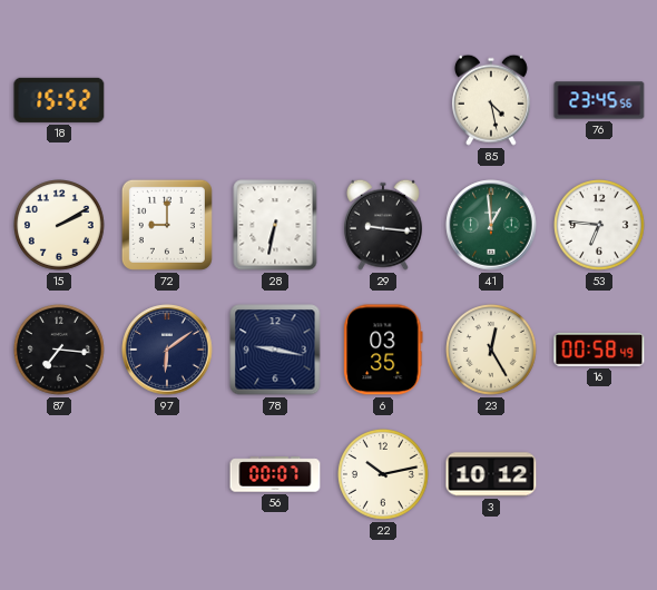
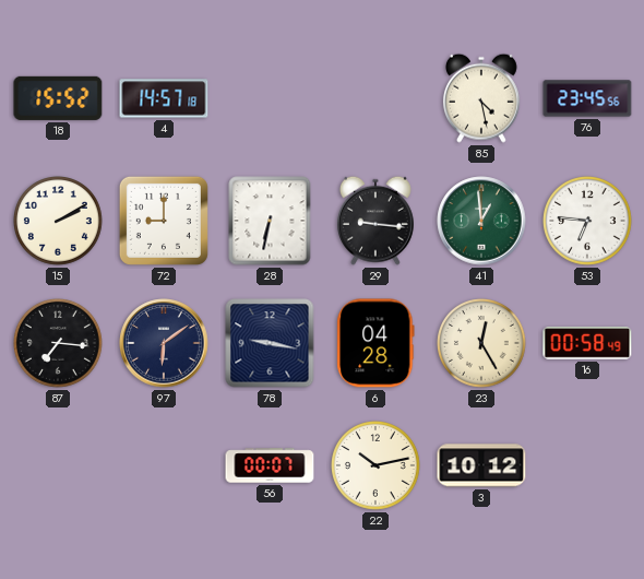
4: none -> 14:57
6: 03:35 -> 04:28
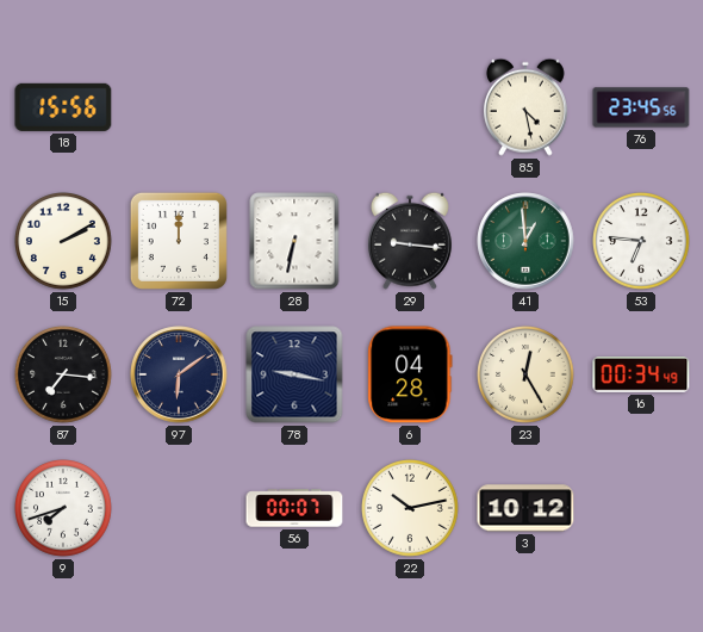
18: 15:52 -> 15:56
4: 14:57 -> none
72: 9:00 -> 12:00
16: 00:58 -> 00:34
9: none -> 7:42
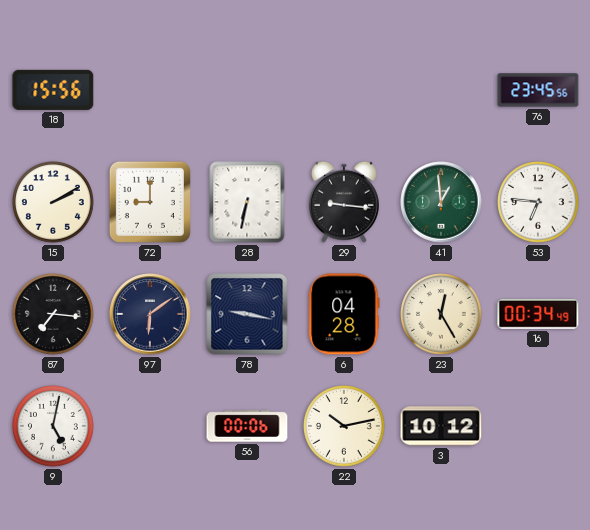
85: 4:28 -> none
72: 12:00 -> 9:00
9: 7:42 -> 5:02
56: 00:07 -> 00:06
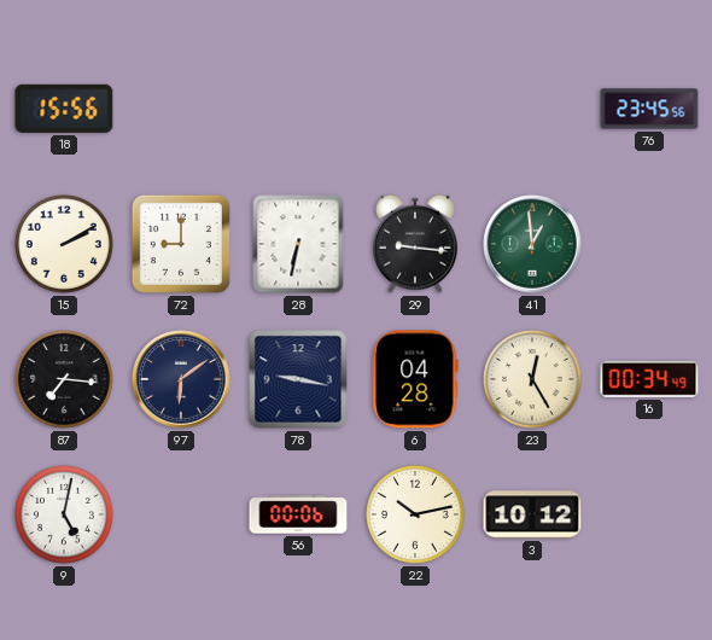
53: 6:46 -> none
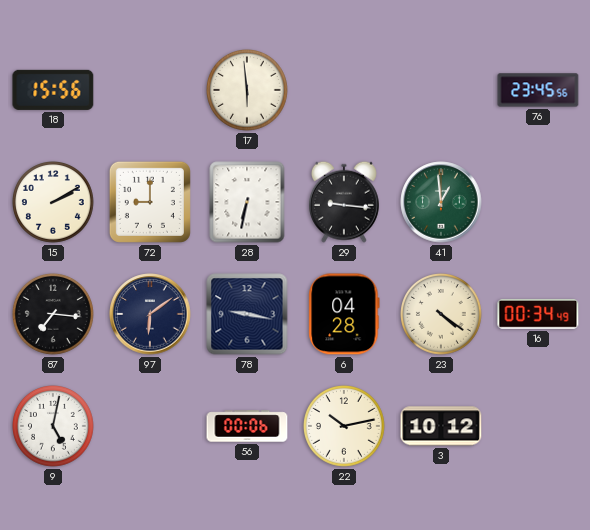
17: none -> 5:59
23: 12:25 -> 4:21
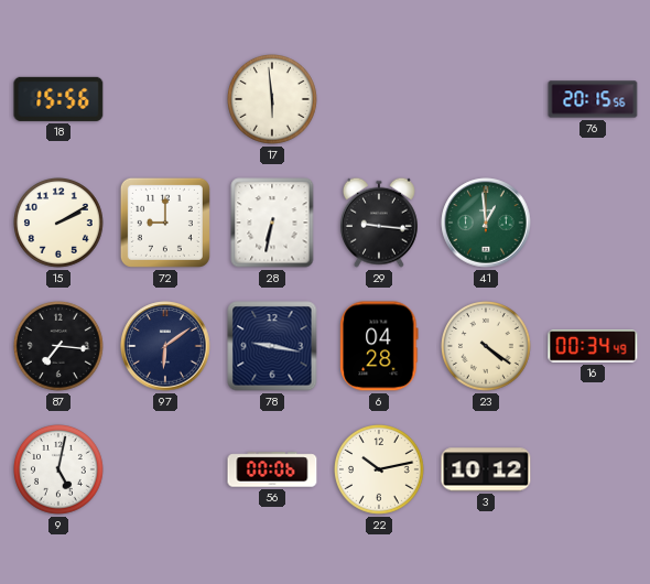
76: 23:45 -> 20:15
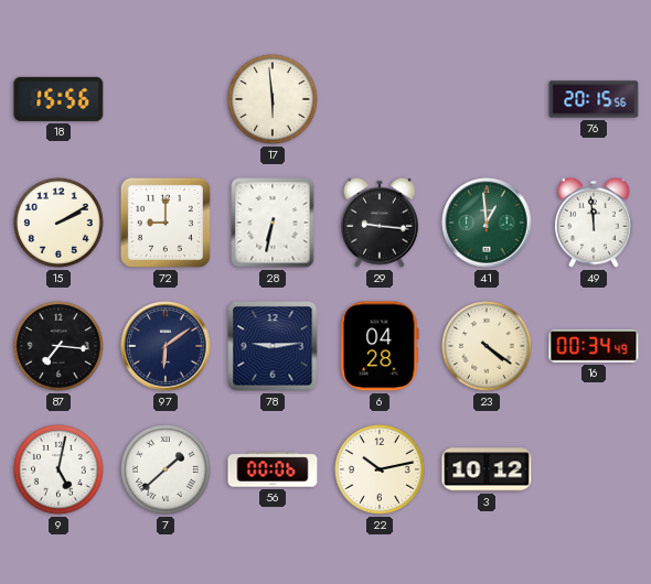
49: none -> 11:59
78: 9:17 -> 9:14
7: none -> 1:38
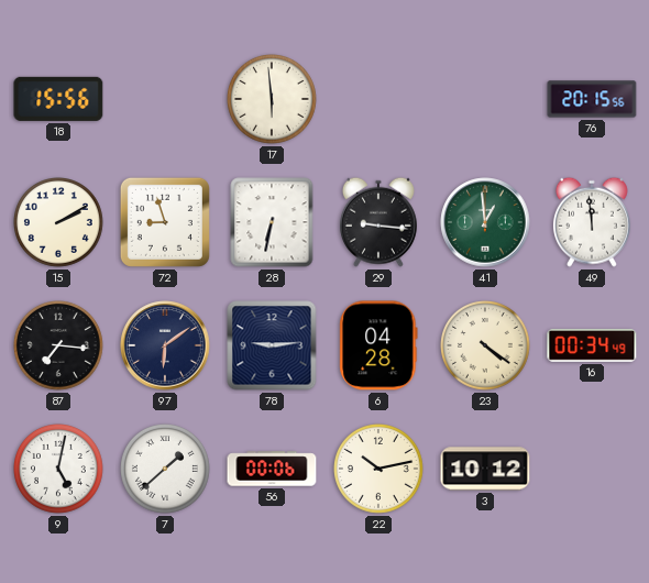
72: 9:00 -> 8:57
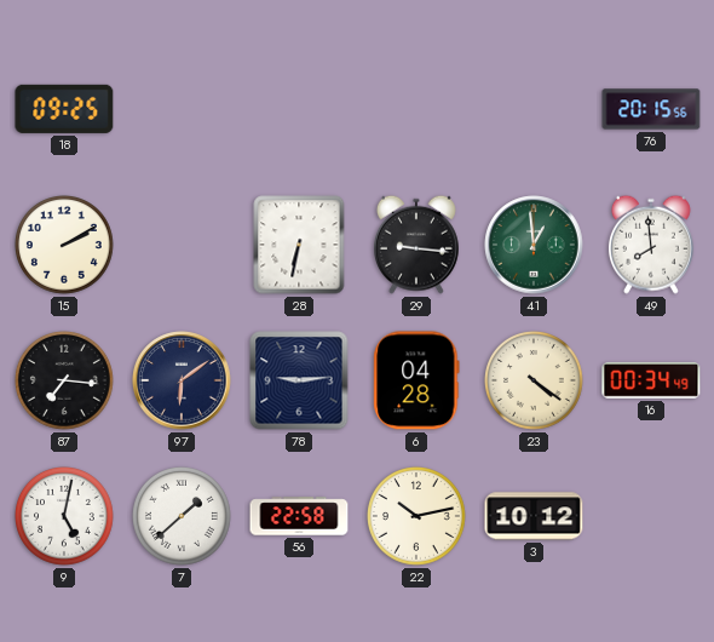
18: 15:56 -> 09:25
17: 5:59 -> none
72: 8:57 -> none
49: 11:59 -> 7:59
56: 00:06 -> 22:58
